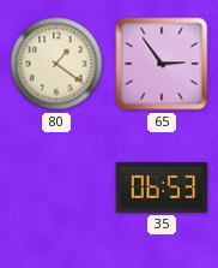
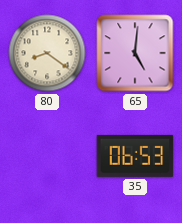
80: 1:21 -> 8:21
65: 2:54 -> 5:01
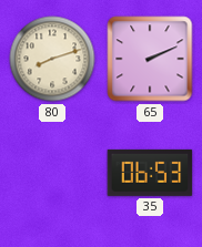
80: 8:21 -> 8:12
65: 5:01 -> 2:11
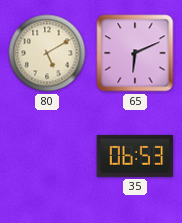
80: 8:12 -> 5:10
65: 2:11 -> 6:11
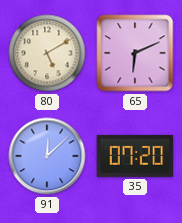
91: none -> 12:08
35: 06:53 -> 07:20
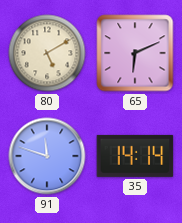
91: 12:08 -> 11:48
35: 07:20 -> 14:14
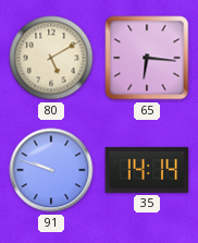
65: 6:11 -> 6:16
91: 11:48 -> 9:48
